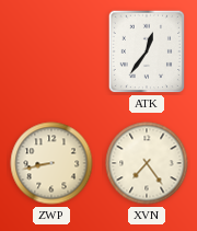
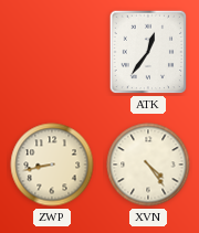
XVN: 7:24 -> 4:24
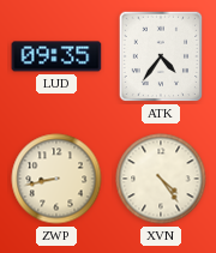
LUD: none -> 09:35
ATK: 12:36 -> 4:36
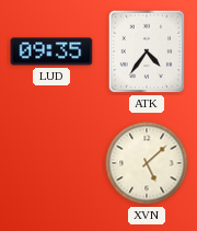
ZWP: 8:43 -> none
XVN: 4:24 -> 5:08
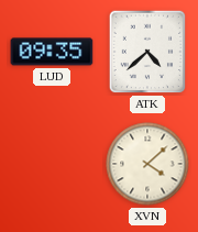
ATK: 4:36 -> 4:38
XVN: 5:08 -> 4:08
